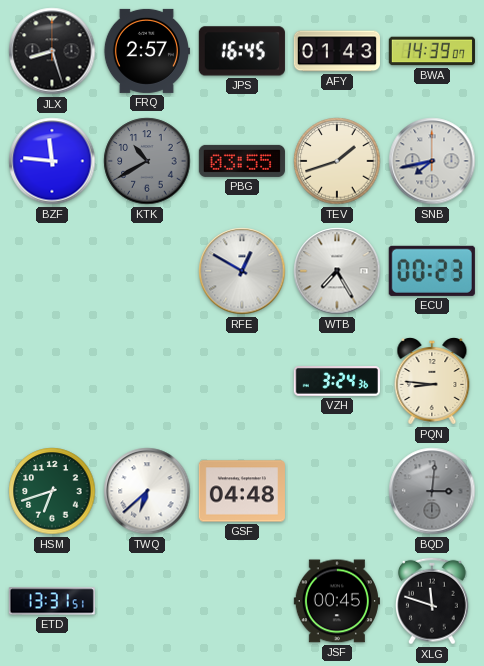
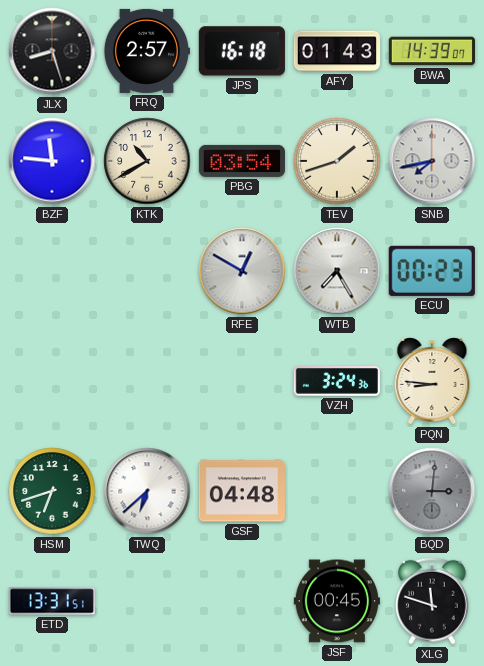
JPS: 16:45 -> 16:18
KTK dial: grey -> cream
PBG: 03:55 -> 03:54
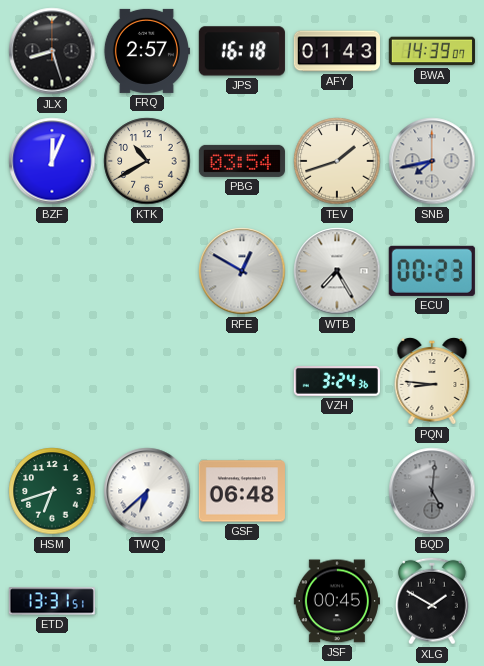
BZF: 11:46 -> 12:04
GSF: 04:48 -> 06:48
BQD: 3:01 -> 5:01
XLG: 11:48 -> 1:50
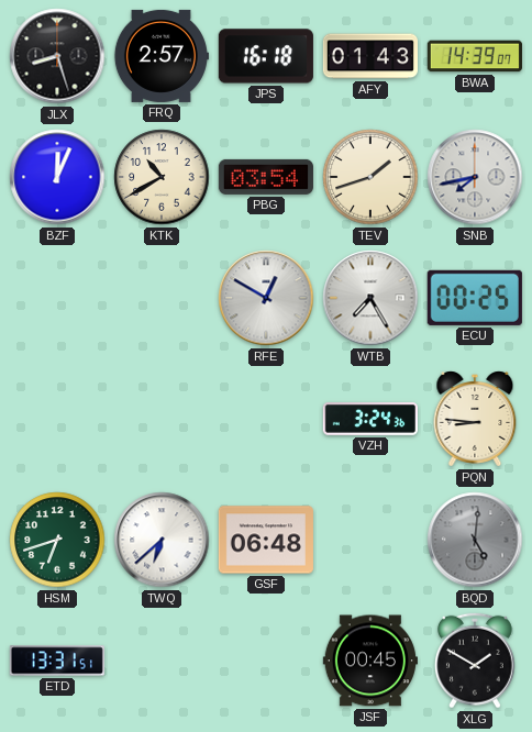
ECU: 00:23 -> 00:25
